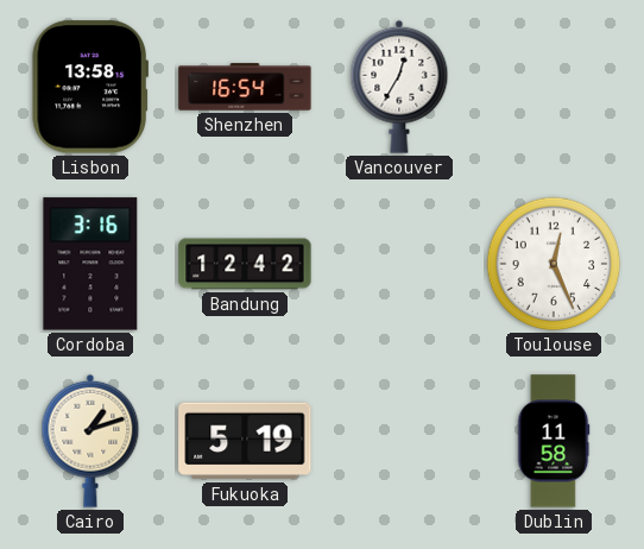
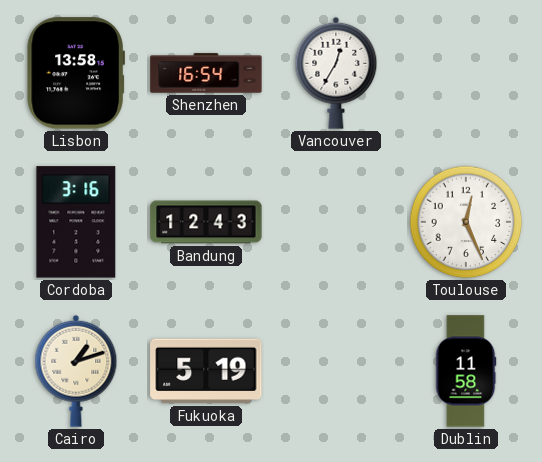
Bandung: 12:42 -> 12:43
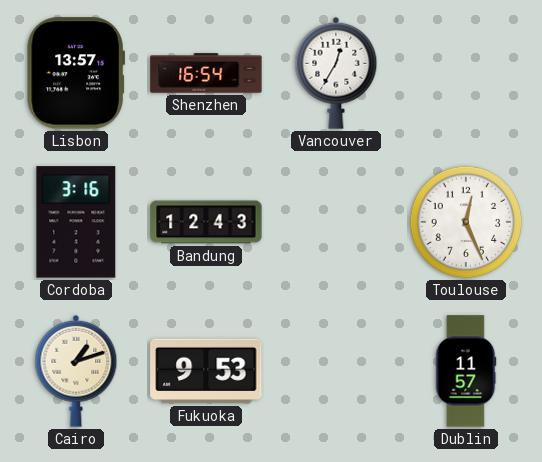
Lisbon: 13:58 -> 13:57
Fukuoka: 5:19 -> 9:53
Dublin: 11:58 -> 11:57
